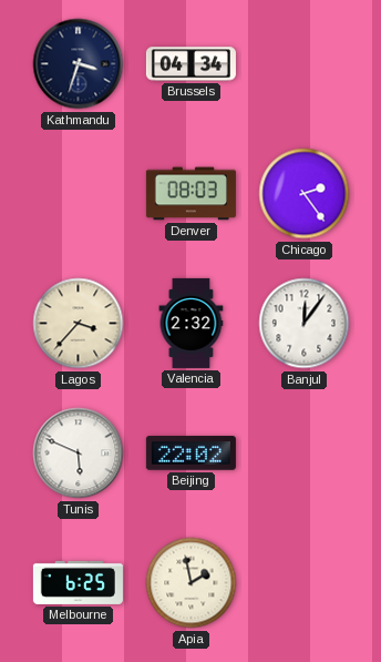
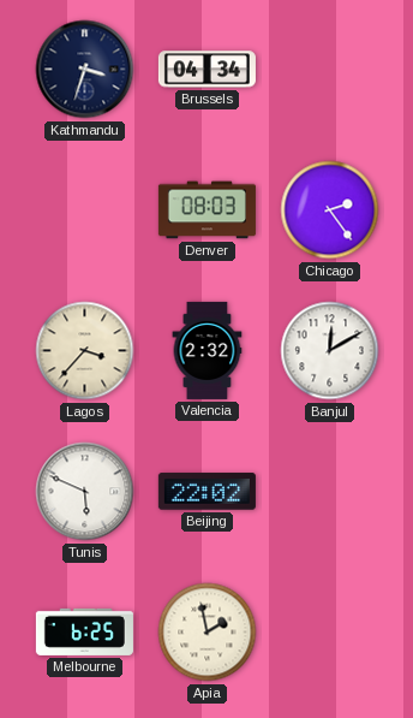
Banjul: 12:06 -> 12:10
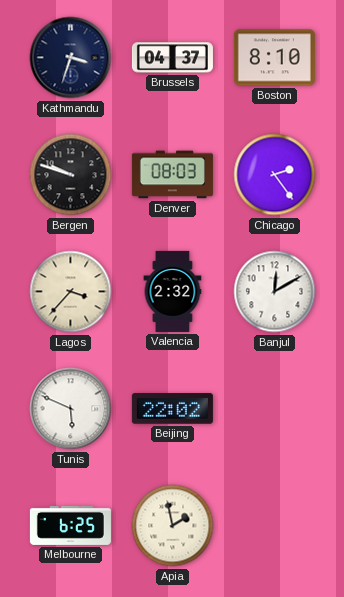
Brussels: 04:34 -> 04:37
Boston: none -> 8:10
Bergen: none -> 9:48
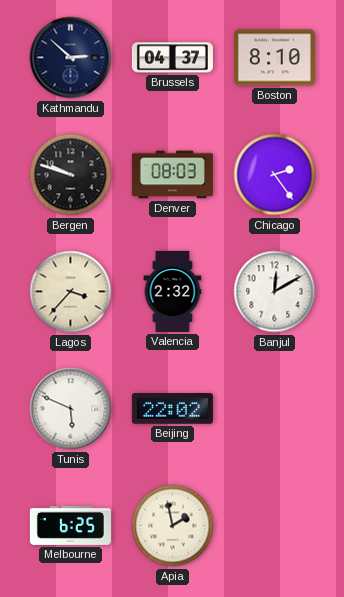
Kathmandu: 3:33 -> 2:52
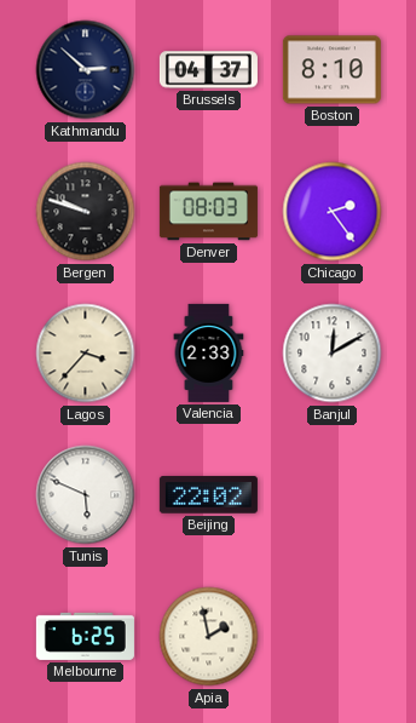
Valencia: 2:32 -> 2:33
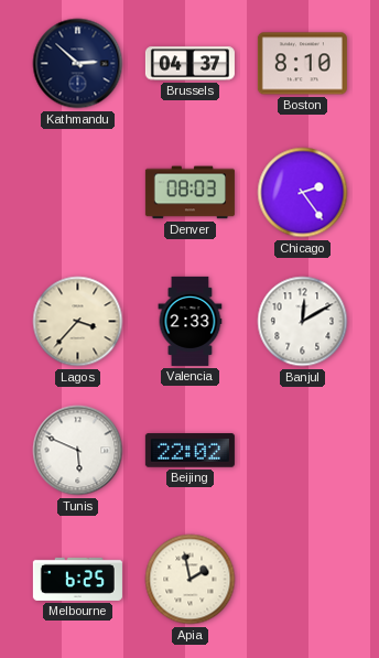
Bergen: 9:48 -> none
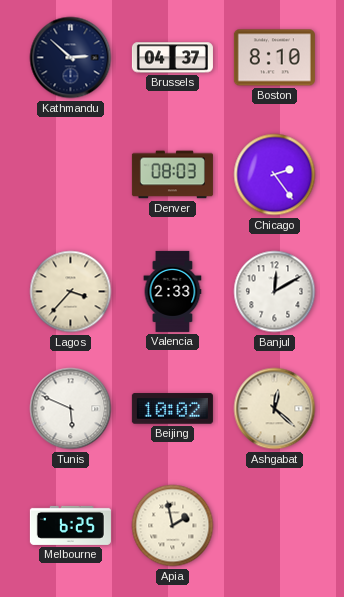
Beijing: 22:02 -> 10:02
Ashgabat: none -> 12:22
